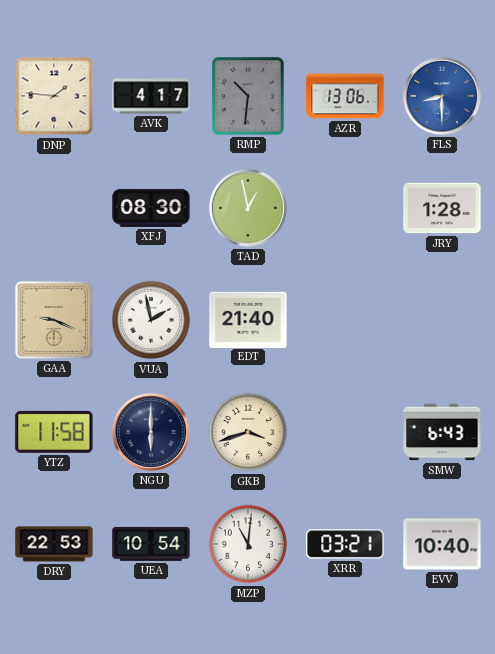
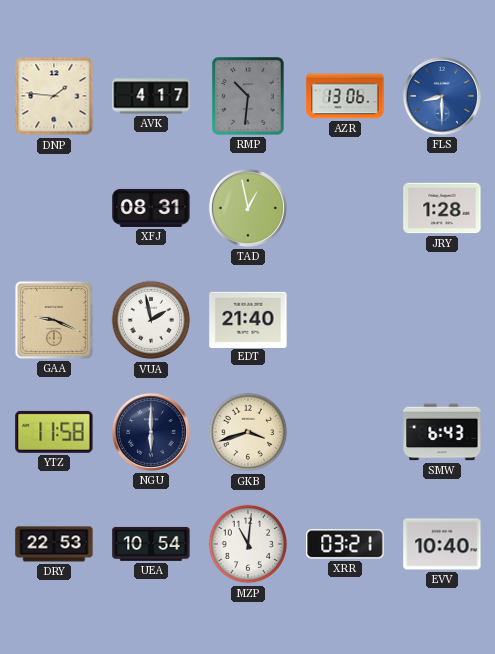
XFJ: 08:30 -> 08:31
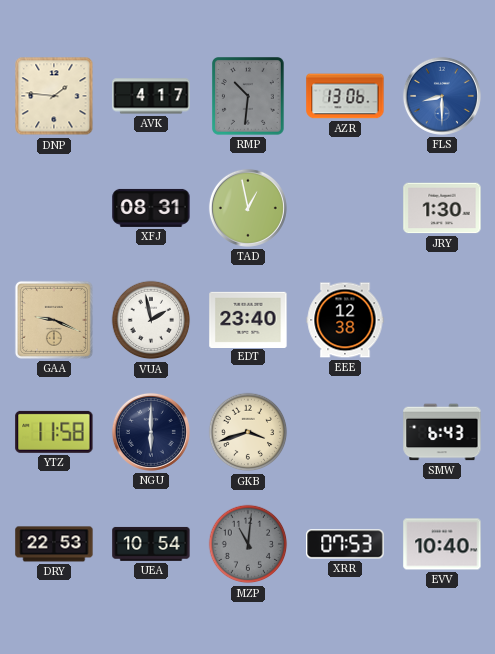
JRY: 1:28 -> 1:30
EDT: 21:40 -> 23:40
EEE: none -> 12:38
MZP dial: white -> grey
XRR: 03:21 -> 07:53
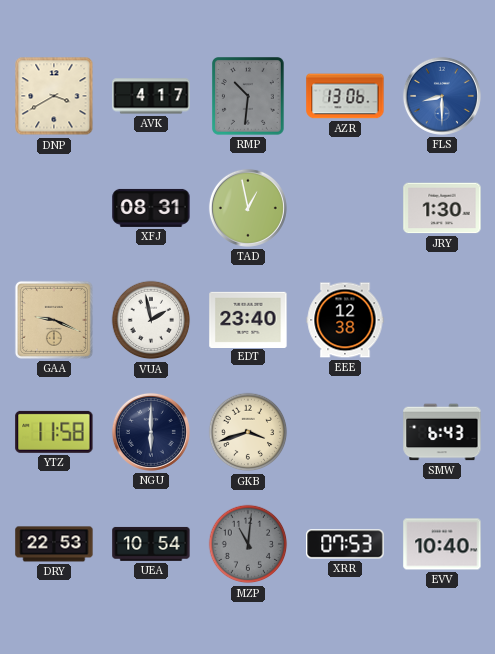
DNP: 1:46 -> 3:40
